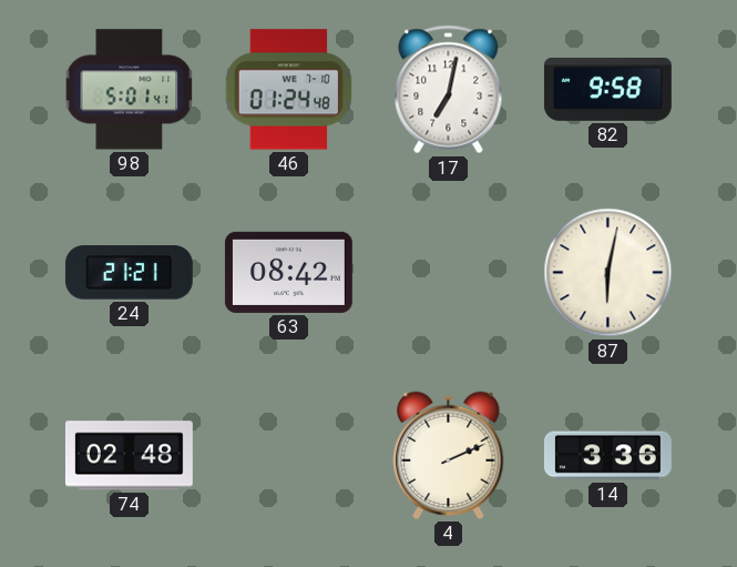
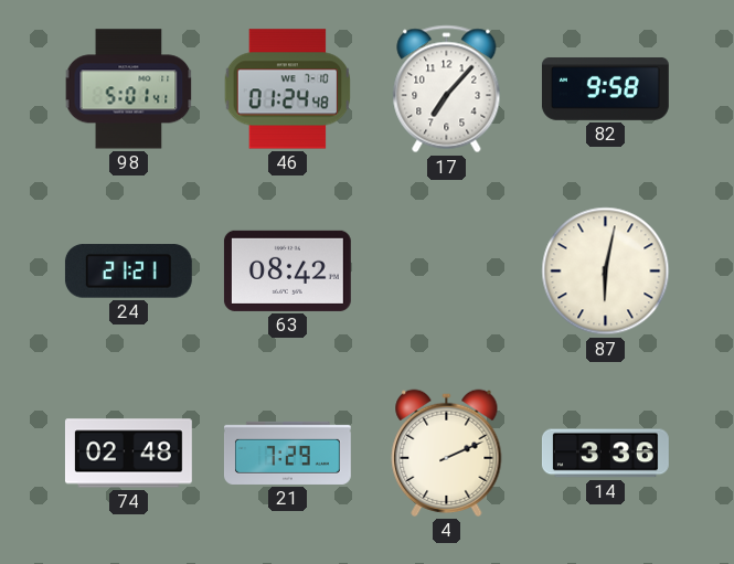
17: 7:02 -> 7:07
21: none -> 7:29
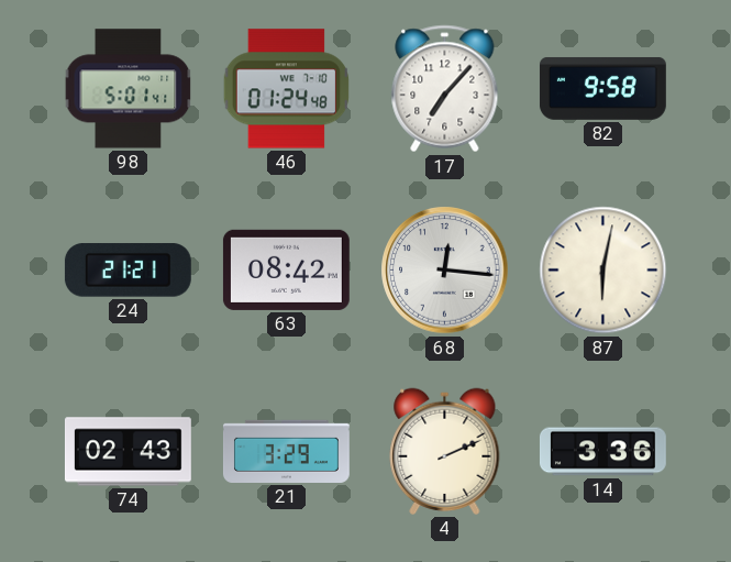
68: none -> 12:16
74: 02:48 -> 02:43
21: 7:29 -> 3:29
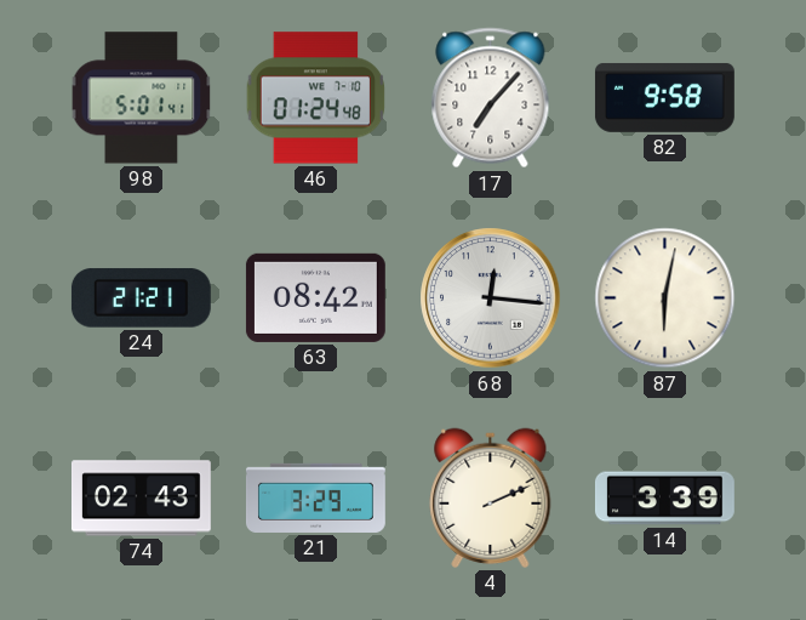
14: 3:36 -> 3:39
